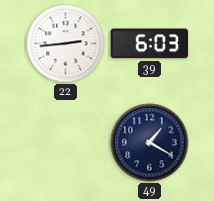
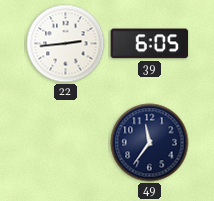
39: 6:03 -> 6:05
49: 1:20 -> 11:36
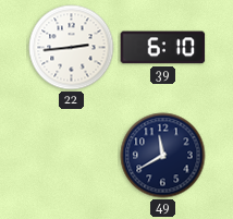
39: 6:05 -> 6:10
49: 11:36 -> 11:40
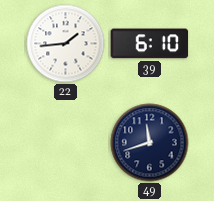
22: 2:44 -> 1:44
49: 11:40 -> 11:42
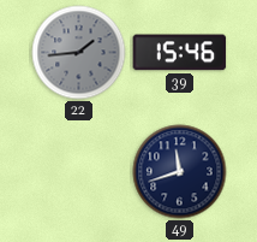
22 dial: white -> grey
39: 6:10 -> 15:46
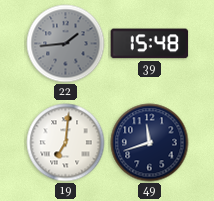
39: 15:46 -> 15:48
19: none -> 7:01
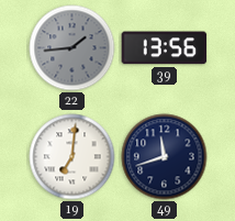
39: 15:48 -> 13:56
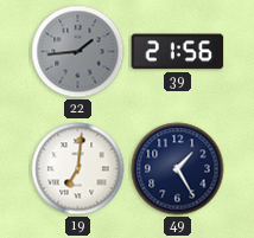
39: 13:56 -> 21:56
49: 11:42 -> 1:25
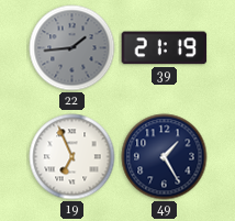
39: 21:56 -> 21:19
19: 7:01 -> 6:56
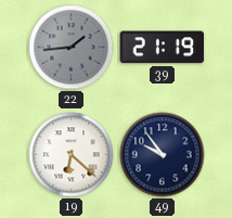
19: 6:56 -> 6:22
49: 1:25 -> 9:54
